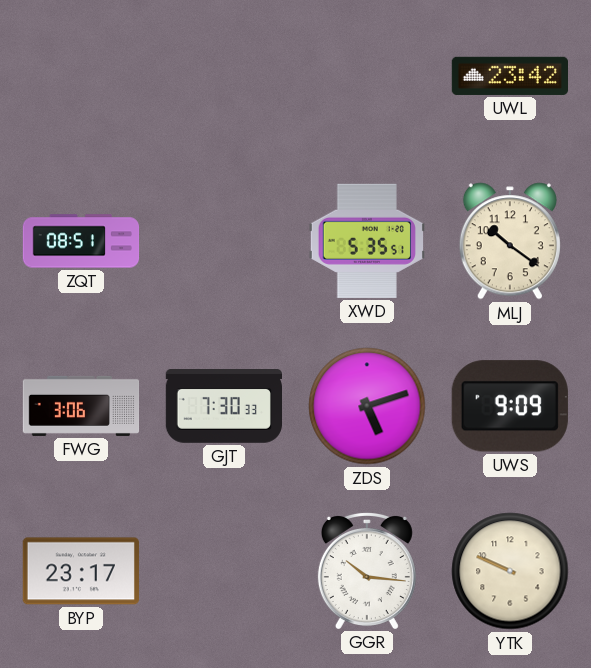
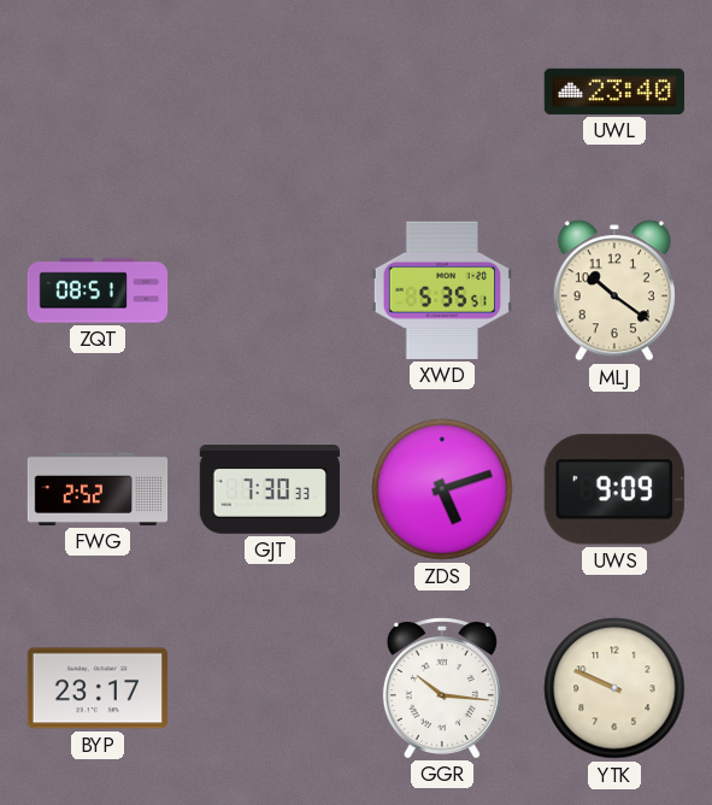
UWL: 23:42 -> 23:40
FWG: 3:06 -> 2:52
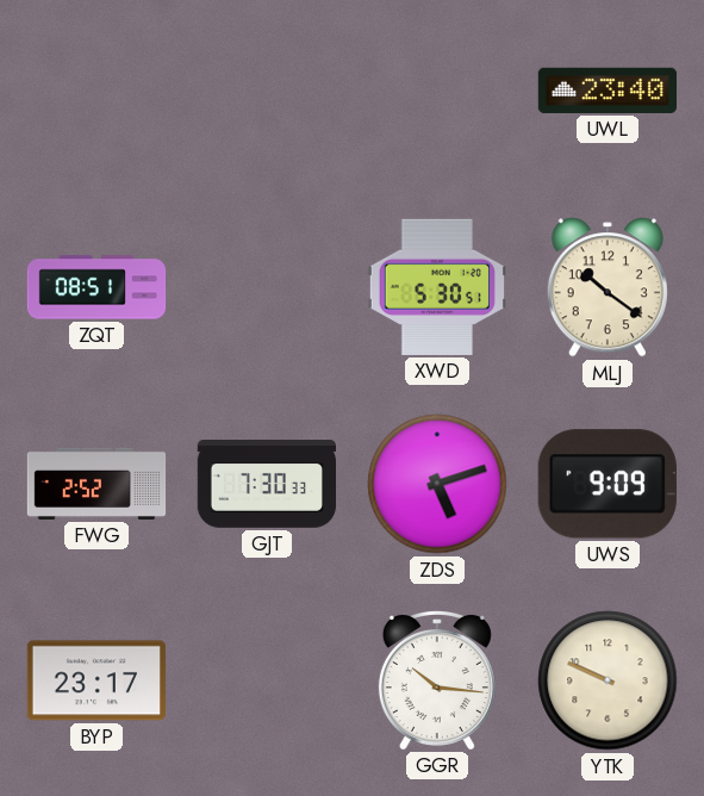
XWD: 5:35 -> 5:30
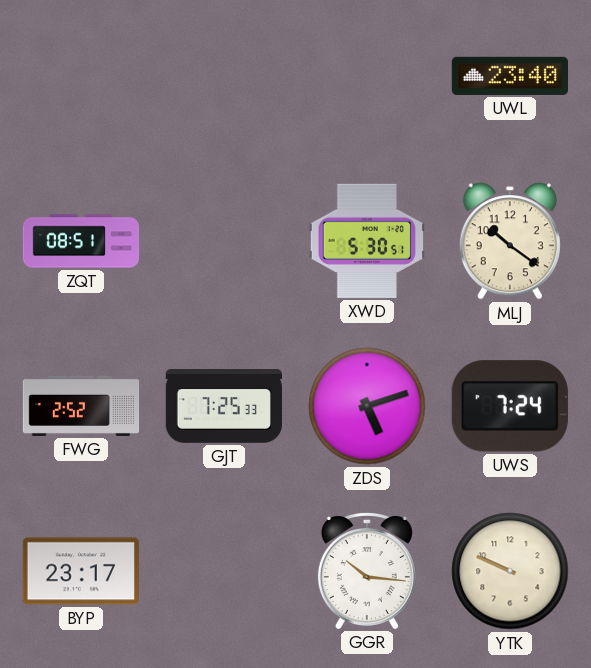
GJT: 7:30 -> 7:25
UWS: 9:09 -> 7:24
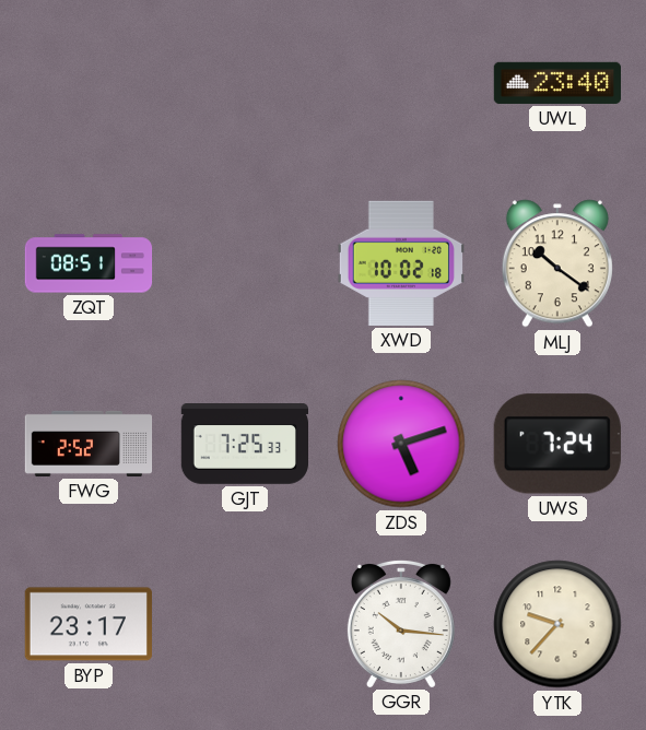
XWD: 5:30 -> 10:02
YTK: 9:49 -> 9:37
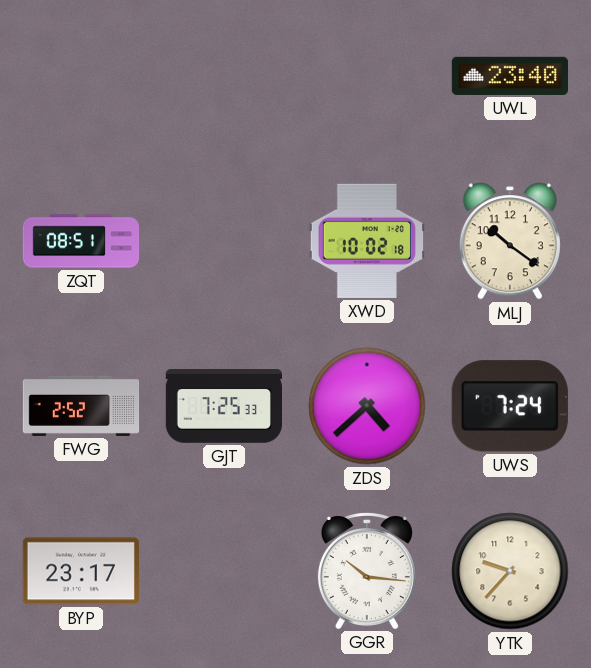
ZDS: 5:12 -> 4:38
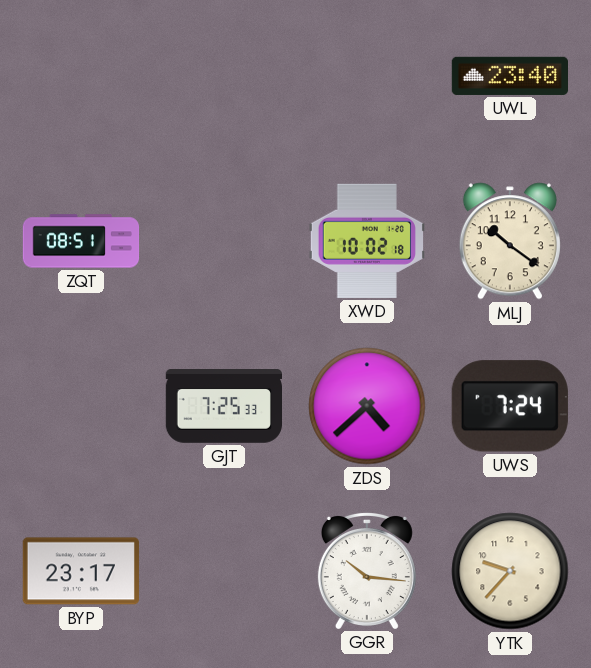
FWG: 2:52 -> none
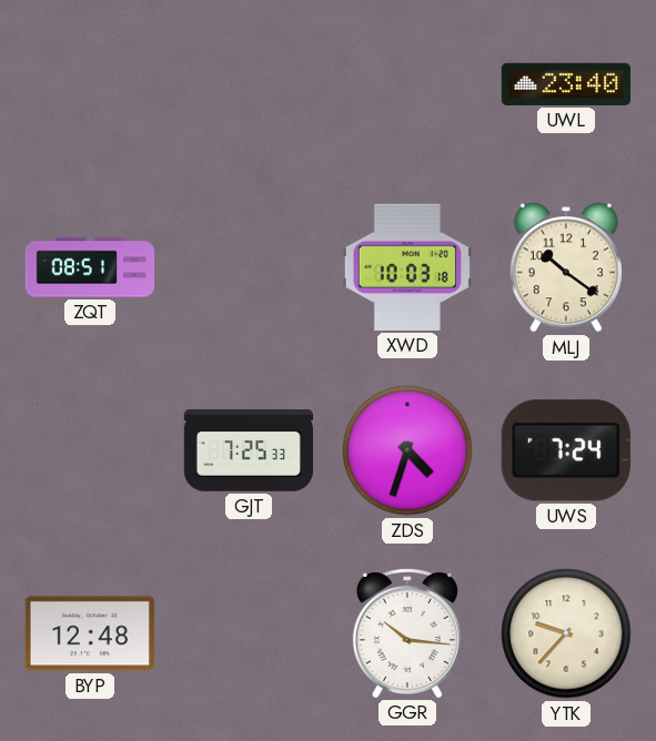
XWD: 10:02 -> 10:03
ZDS: 4:38 -> 4:33
BYP: 23:17 -> 12:48
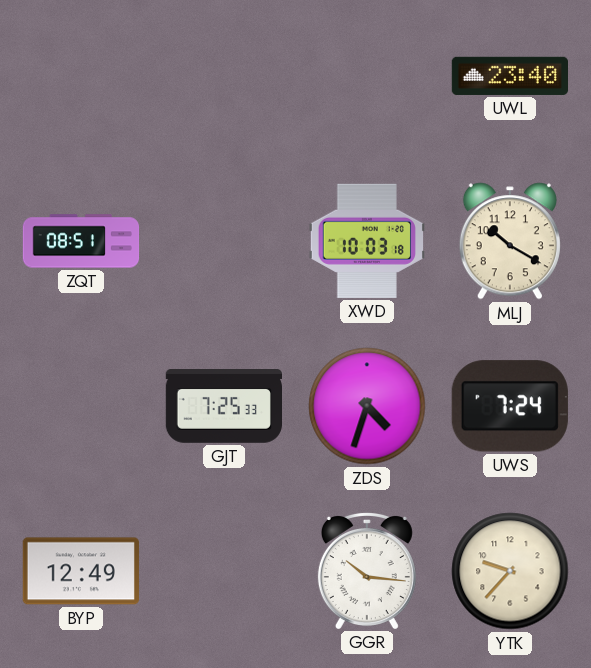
MLJ: 10:21 -> 10:20
BYP: 12:48 -> 12:49
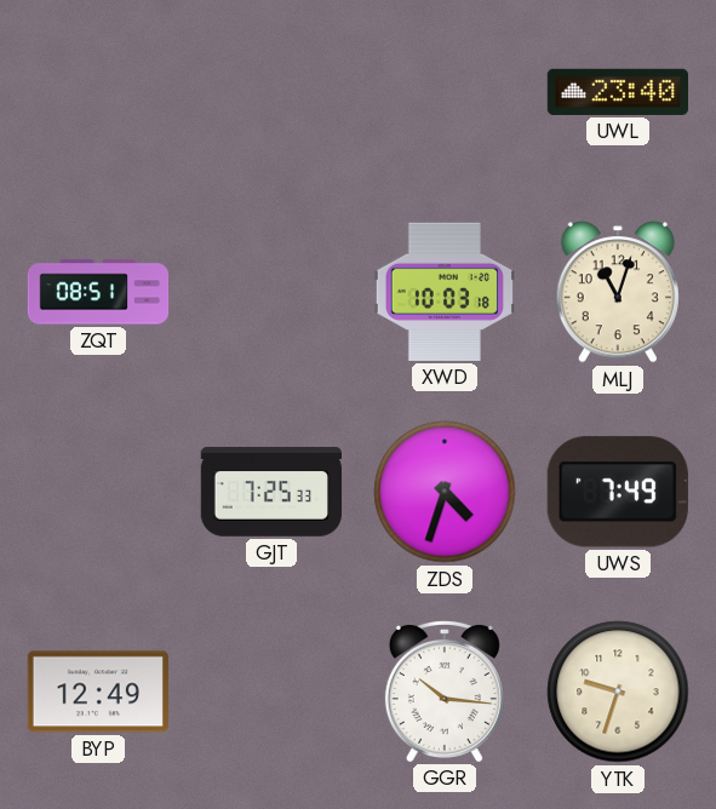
MLJ: 10:20 -> 11:03
UWS: 7:24 -> 7:49
YTK: 9:37 -> 9:33
